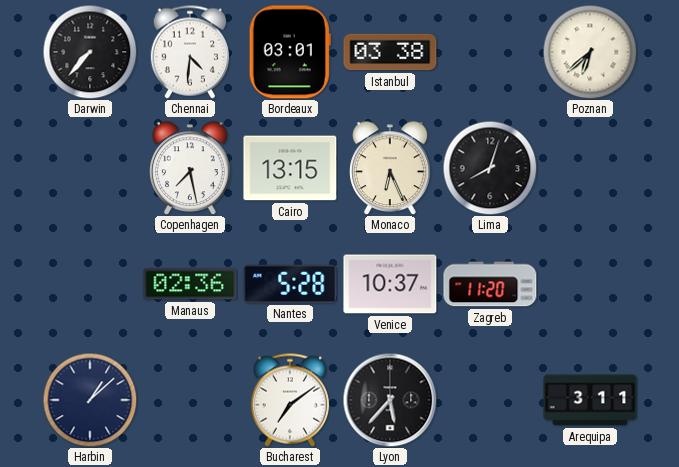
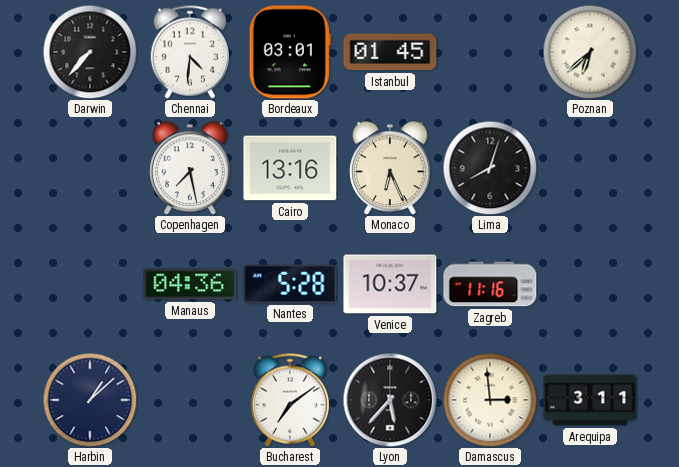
Istanbul: 03:38 -> 01:45
Cairo: 13:15 -> 13:16
Manaus: 02:36 -> 04:36
Zagreb: 11:20 -> 11:16
Damascus: none -> 2:59
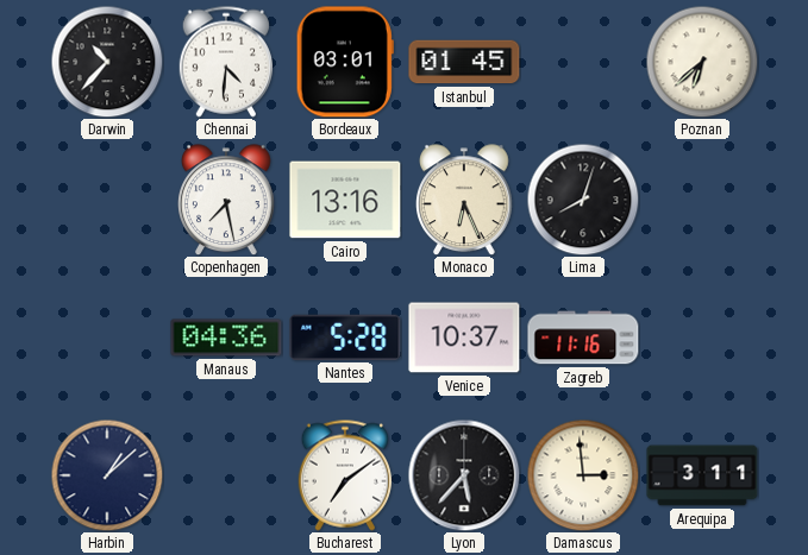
Darwin: 7:37 -> 10:37
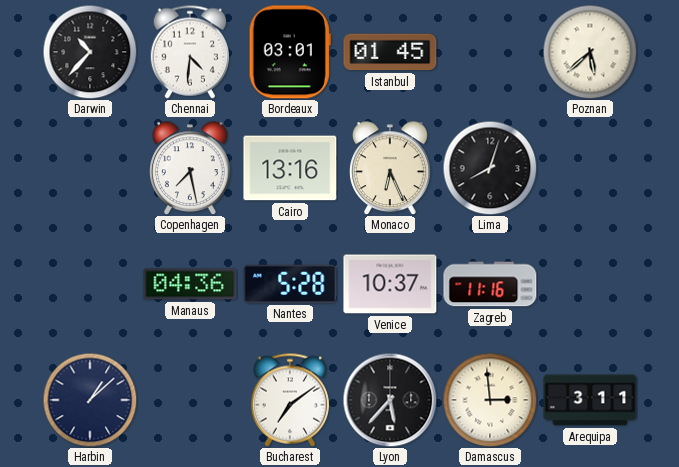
Poznan: 6:38 -> 5:38
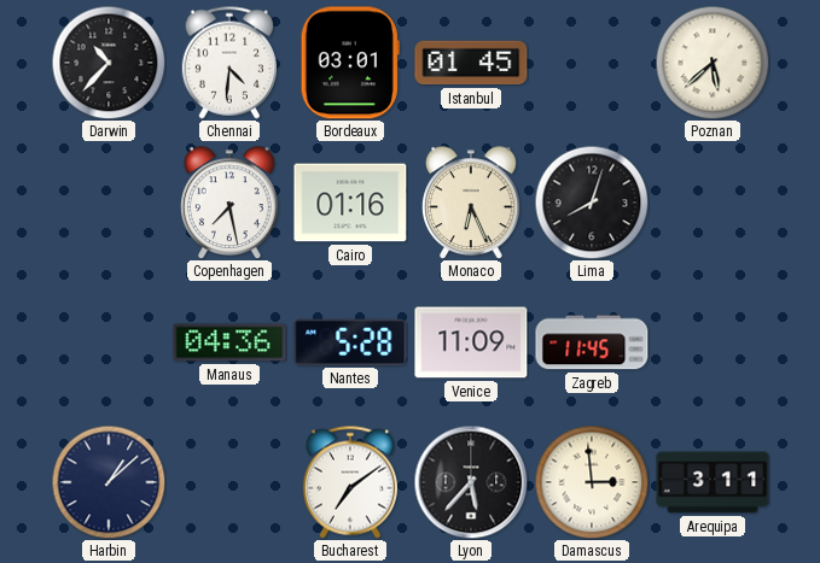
Cairo: 13:16 -> 01:16
Venice: 10:37 -> 11:09
Zagreb: 11:16 -> 11:45
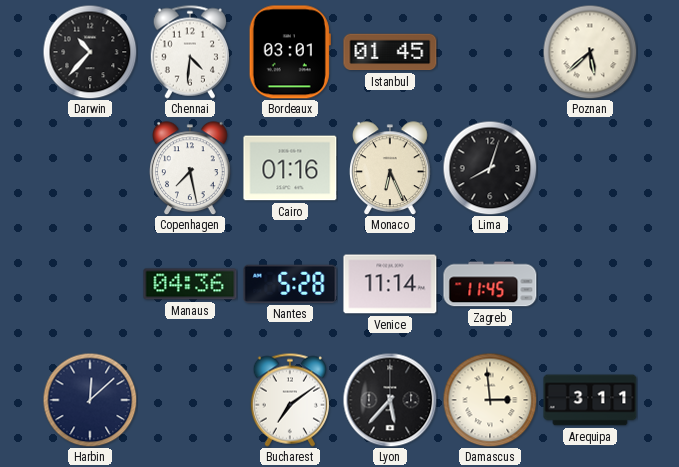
Venice: 11:09 -> 11:14
Harbin: 1:08 -> 12:08
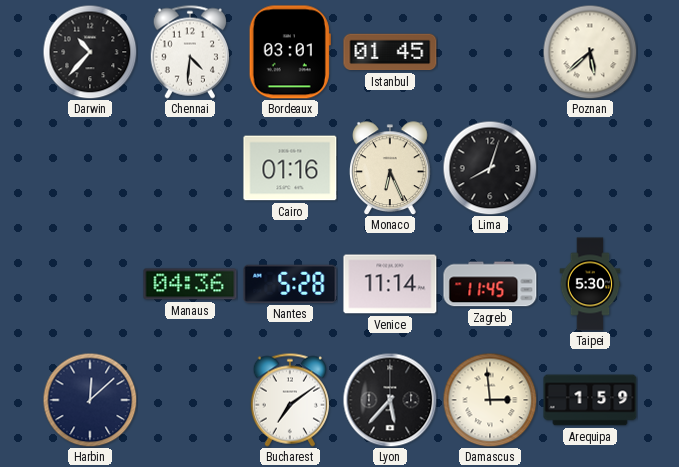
Copenhagen: 7:28 -> none
Taipei: none -> 5:30
Arequipa: 3:11 -> 1:59
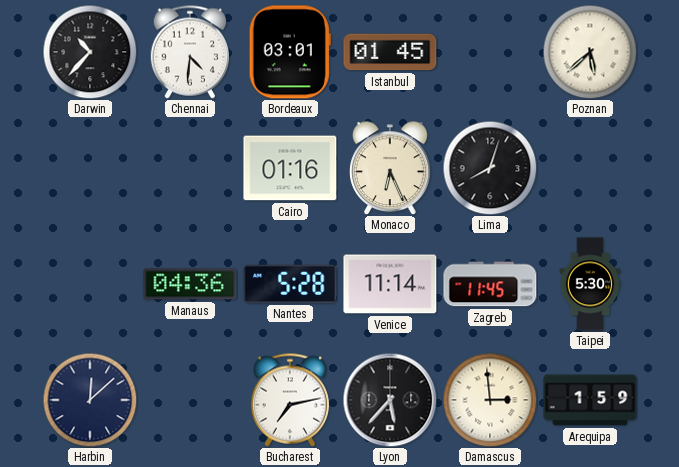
Bucharest: 7:09 -> 7:13
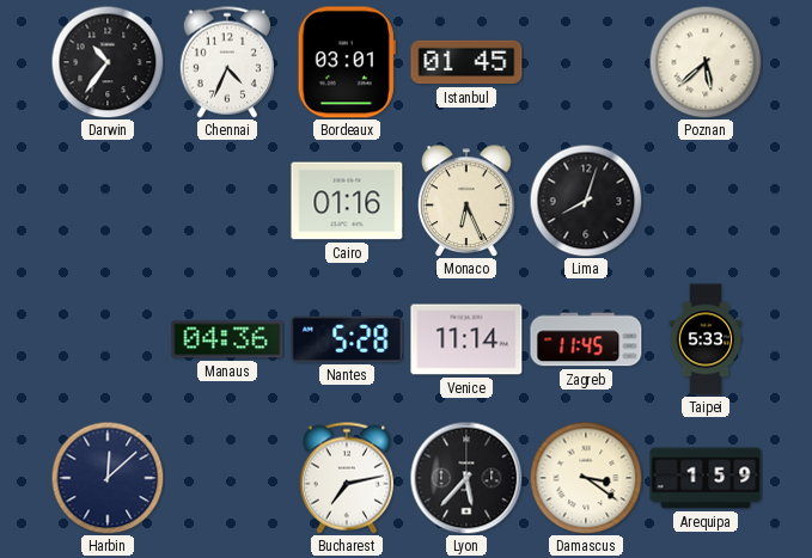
Darwin: 10:37 -> 10:36
Chennai: 4:31 -> 4:34
Taipei: 5:30 -> 5:33
Damascus: 2:59 -> 3:21
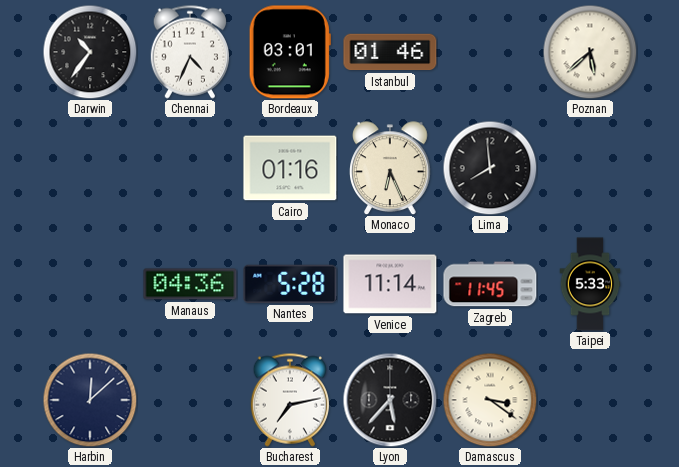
Istanbul: 01:45 -> 01:46
Lima: 8:03 -> 7:59
Arequipa: 1:59 -> none
